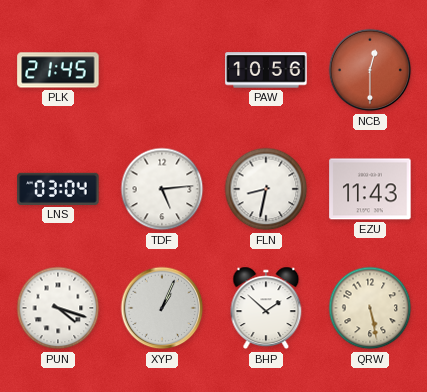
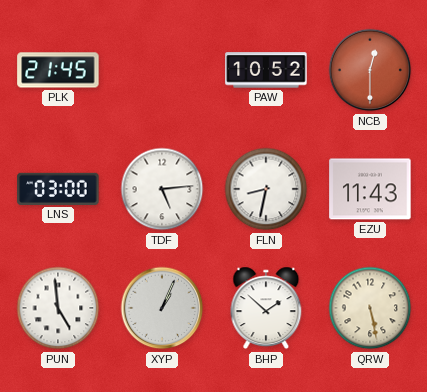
PAW: 10:56 -> 10:52
LNS: 03:04 -> 03:00
PUN: 4:18 -> 4:59
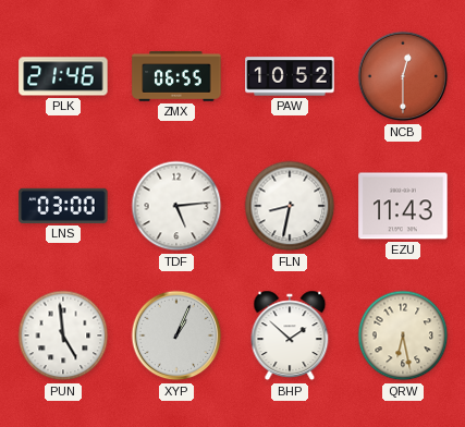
PLK: 21:45 -> 21:46
ZMX: none -> 06:55
QRW: 5:28 -> 6:28
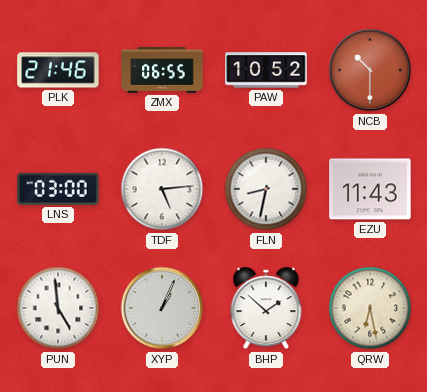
NCB: 12:30 -> 10:30
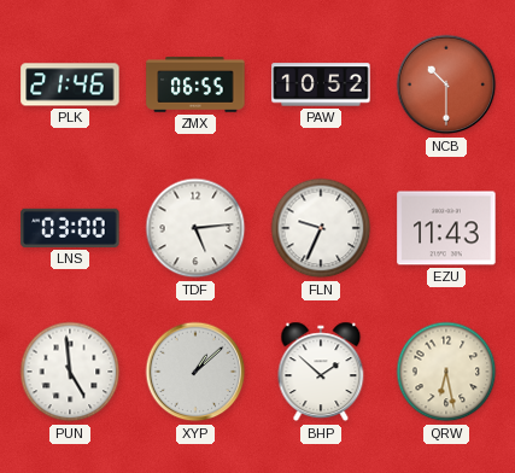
FLN: 8:32 -> 9:34
XYP: 1:04 -> 1:08
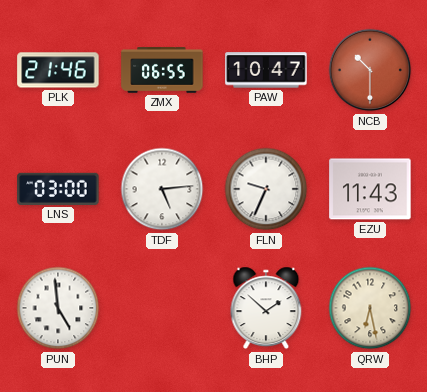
PAW: 10:52 -> 10:47
XYP: 1:08 -> none
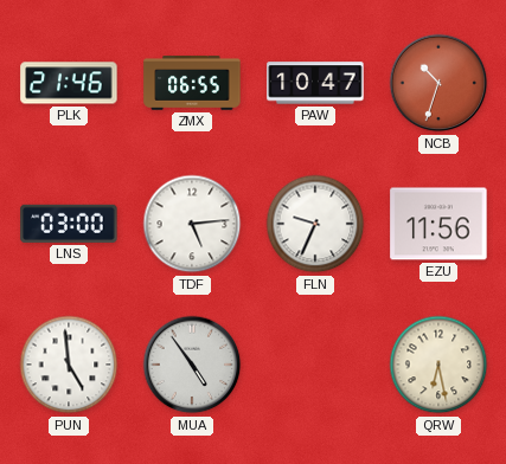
NCB: 10:30 -> 10:33
EZU: 11:43 -> 11:56
MUA: none -> 4:54
BHP: 1:52 -> none
